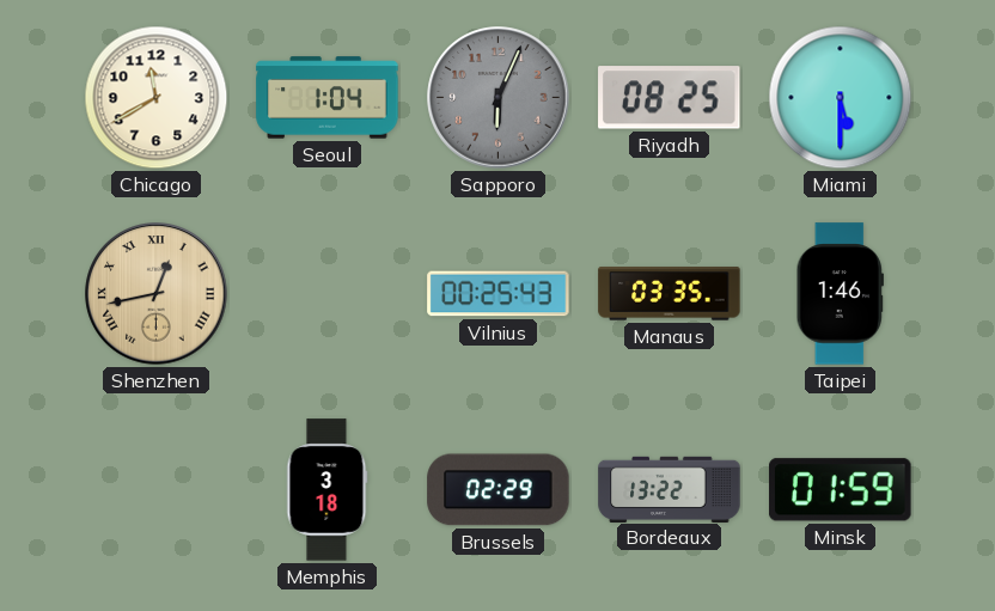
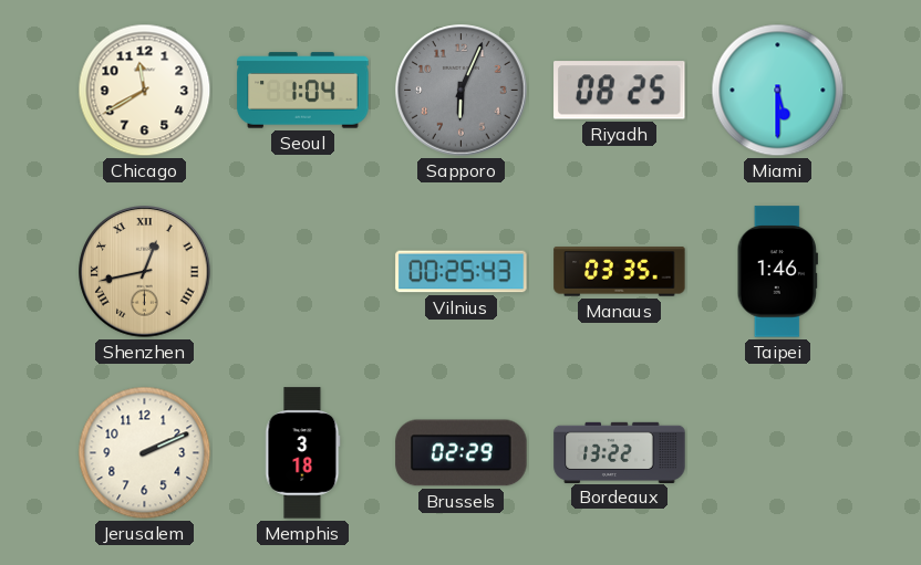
Jerusalem: none -> 2:11
Minsk: 01:59 -> none
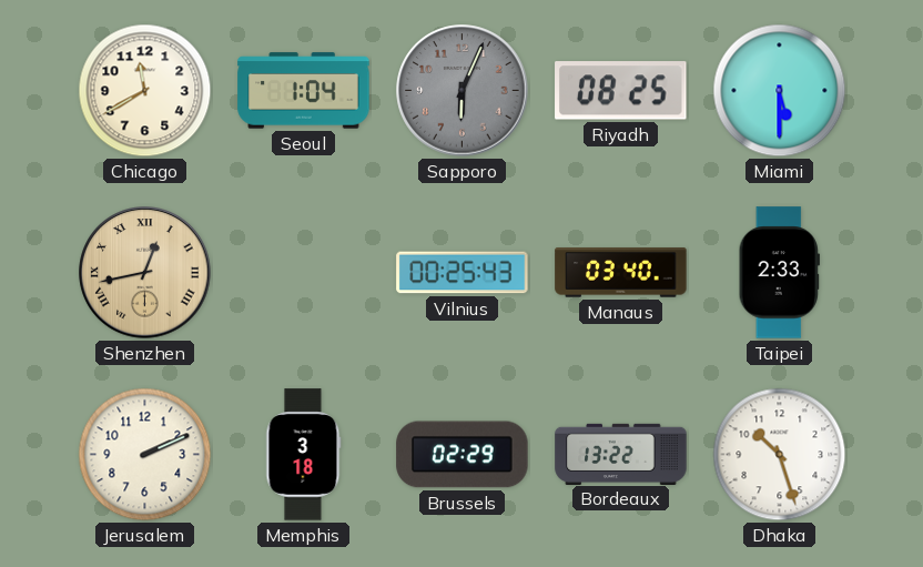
Manaus: 03:35 -> 03:40
Taipei: 1:46 -> 2:33
Dhaka: none -> 10:27
